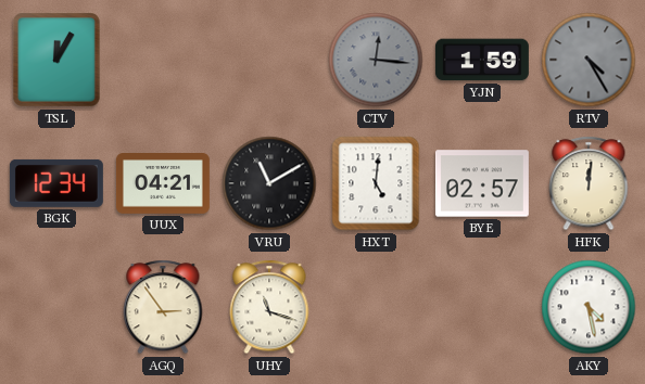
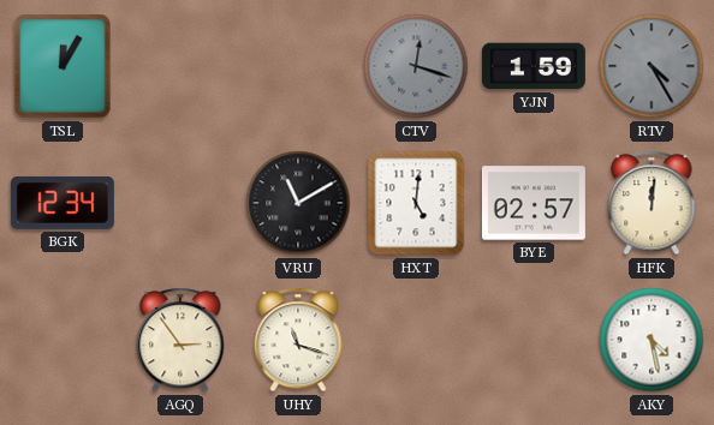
CTV: 12:16 -> 12:18
UUX: 04:21 -> none
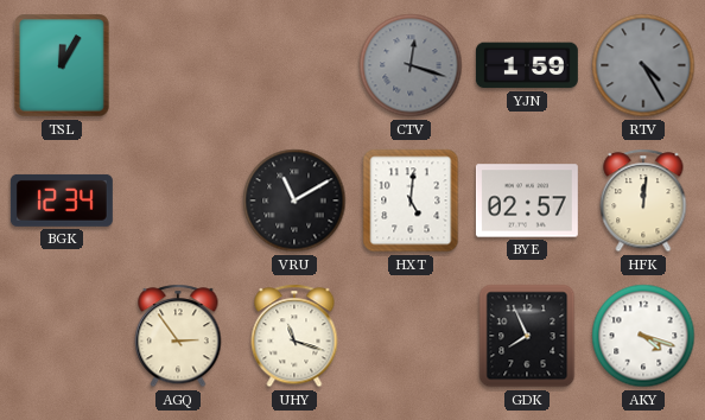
GDK: none -> 7:56
AKY: 4:28 -> 4:18
